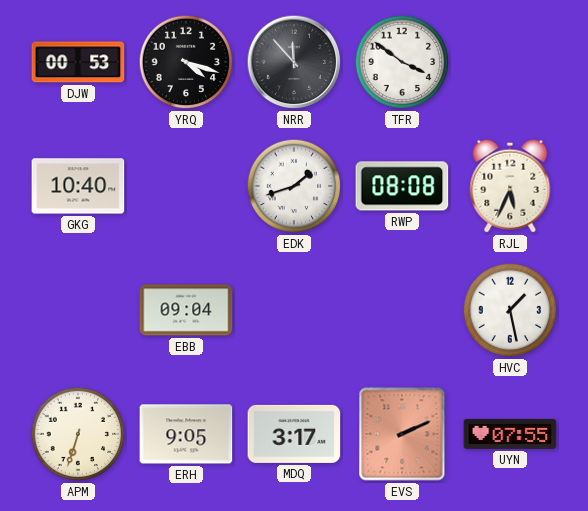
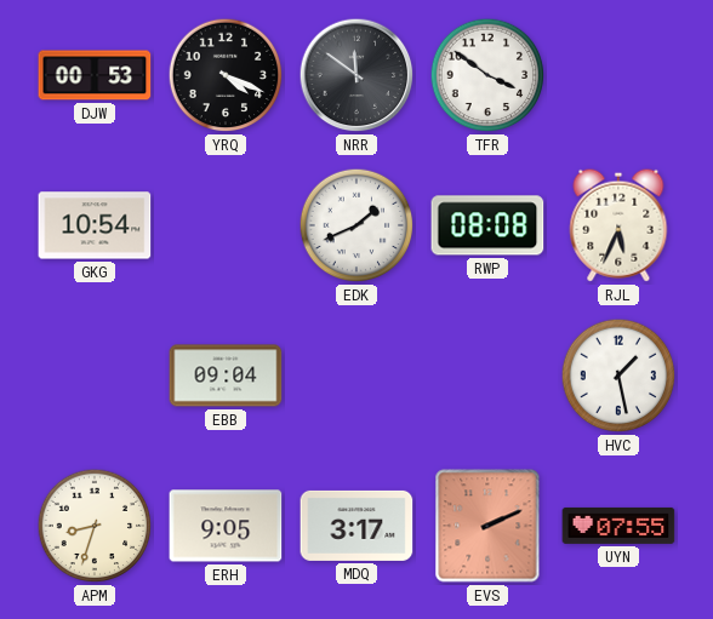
YRQ: 4:18 -> 4:19
NRR: 11:53 -> 11:51
GKG: 10:40 -> 10:54
EDK: 1:42 -> 1:41
APM: 6:33 -> 8:33
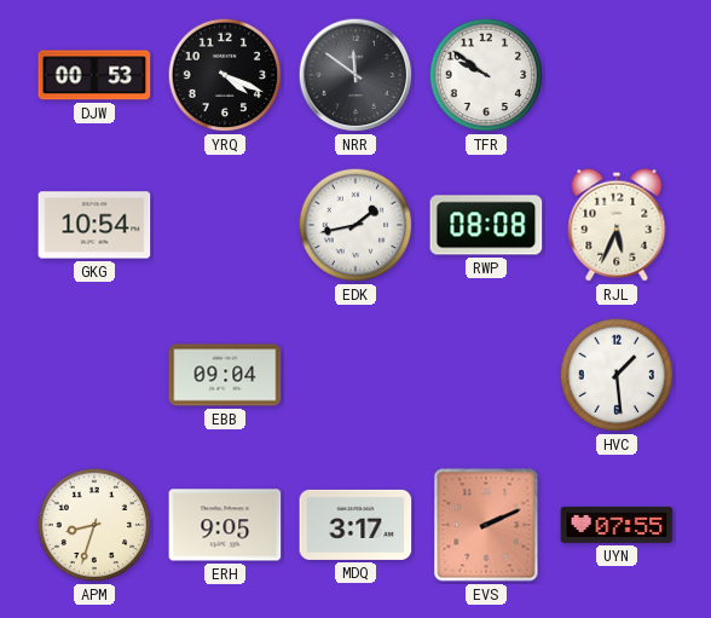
TFR: 3:51 -> 9:51
EDK: 1:41 -> 1:43
HVC: 1:28 -> 1:29
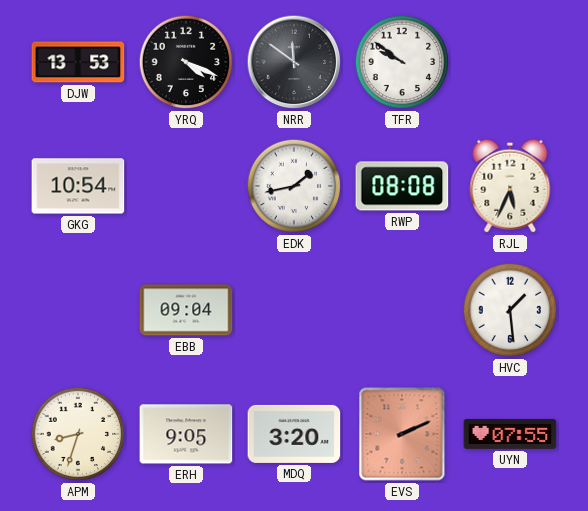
DJW: 00:53 -> 13:53
MDQ: 3:17 -> 3:20
